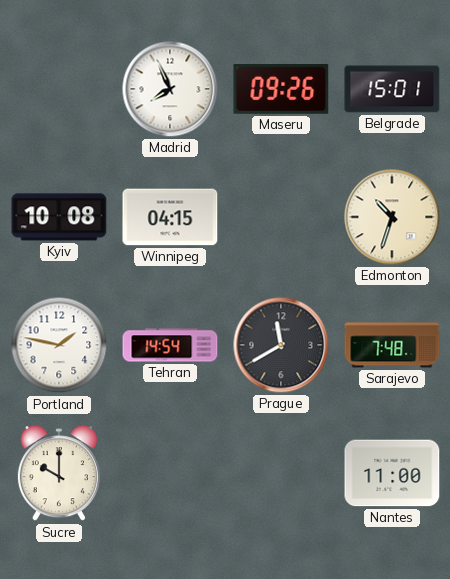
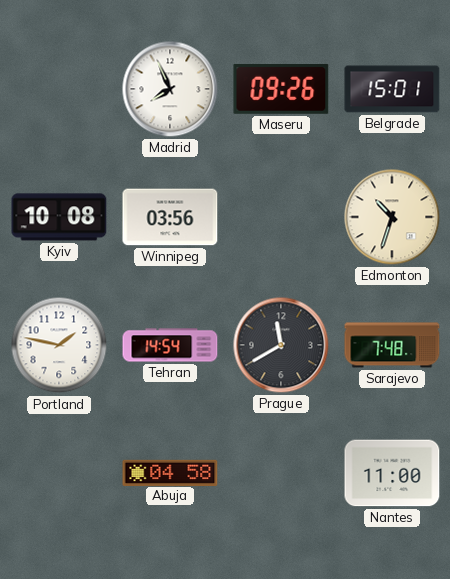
Winnipeg: 04:15 -> 03:56
Sucre: 10:00 -> none
Abuja: none -> 04:58
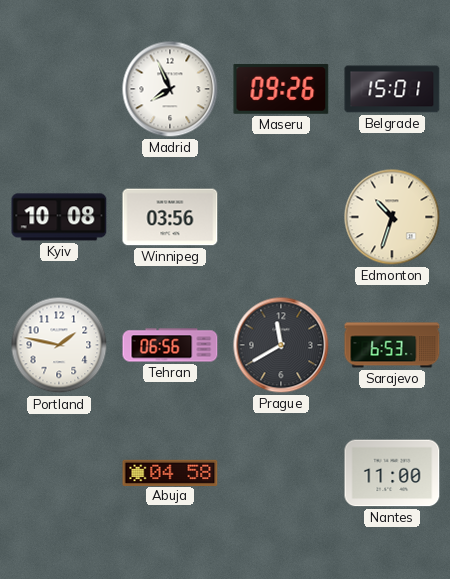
Tehran: 14:54 -> 06:56
Sarajevo: 7:48 -> 6:53
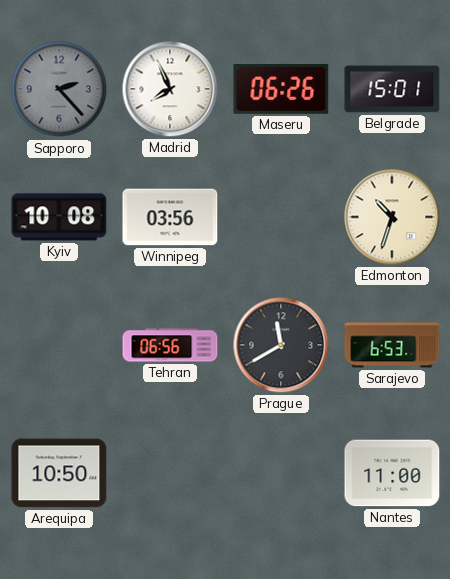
Sapporo: none -> 2:23
Maseru: 09:26 -> 06:26
Portland: 1:47 -> none
Arequipa: none -> 10:50
Abuja: 04:58 -> none
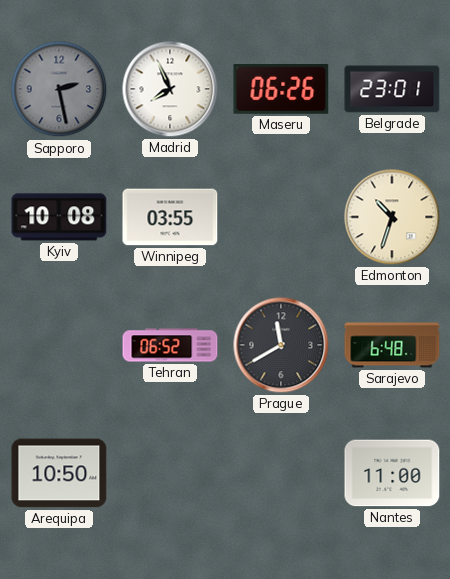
Sapporo: 2:23 -> 2:28
Belgrade: 15:01 -> 23:01
Winnipeg: 03:56 -> 03:55
Tehran: 06:56 -> 06:52
Sarajevo: 6:53 -> 6:48
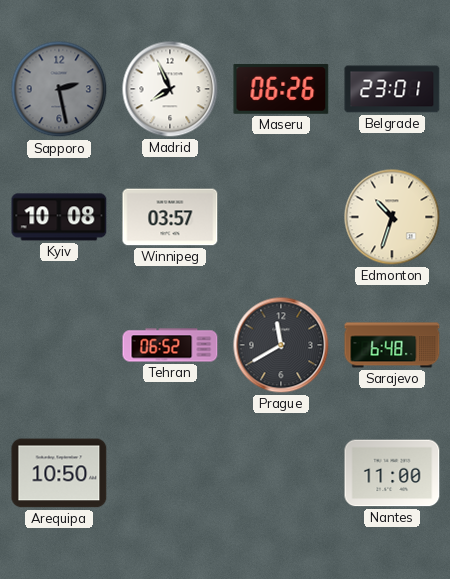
Winnipeg: 03:55 -> 03:57
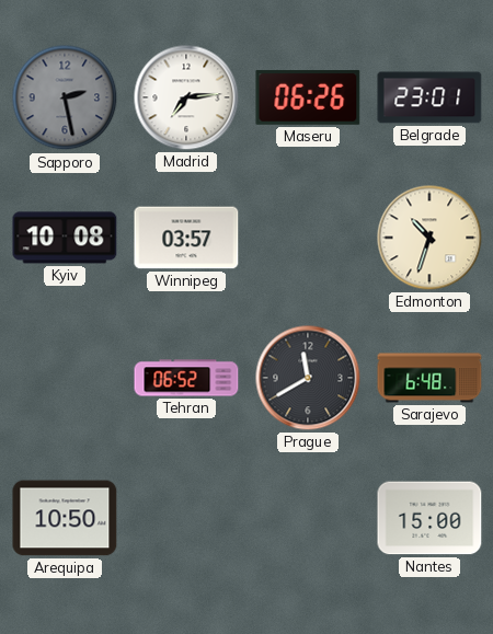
Madrid: 7:56 -> 7:14
Nantes: 11:00 -> 15:00
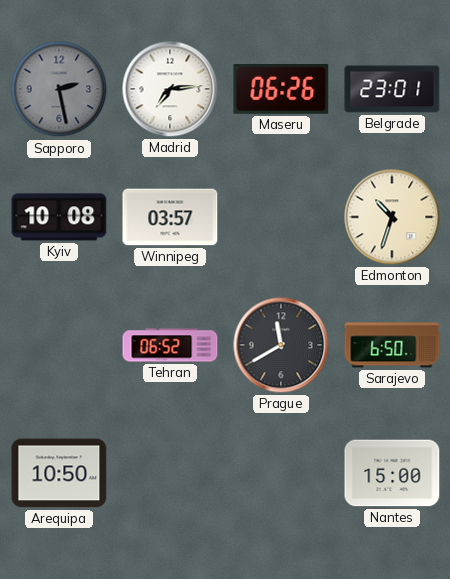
Sarajevo: 6:48 -> 6:50
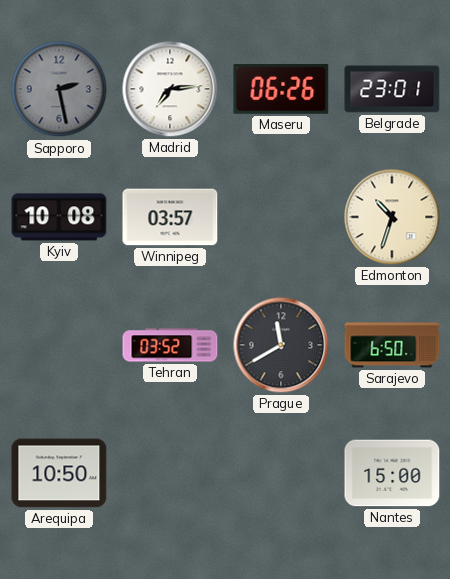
Tehran: 06:52 -> 03:52
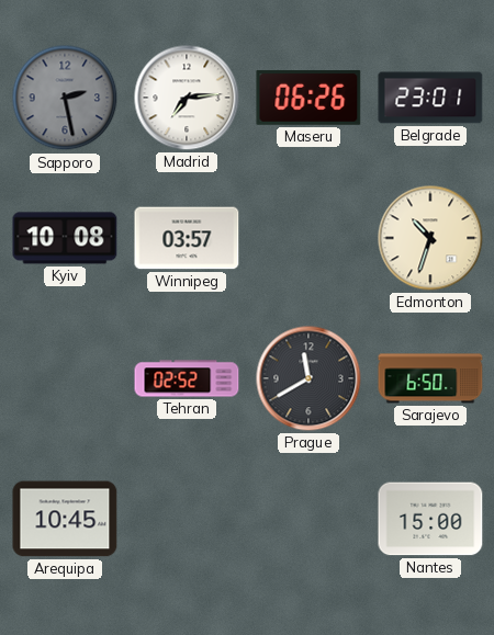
Tehran: 03:52 -> 02:52
Arequipa: 10:50 -> 10:45
